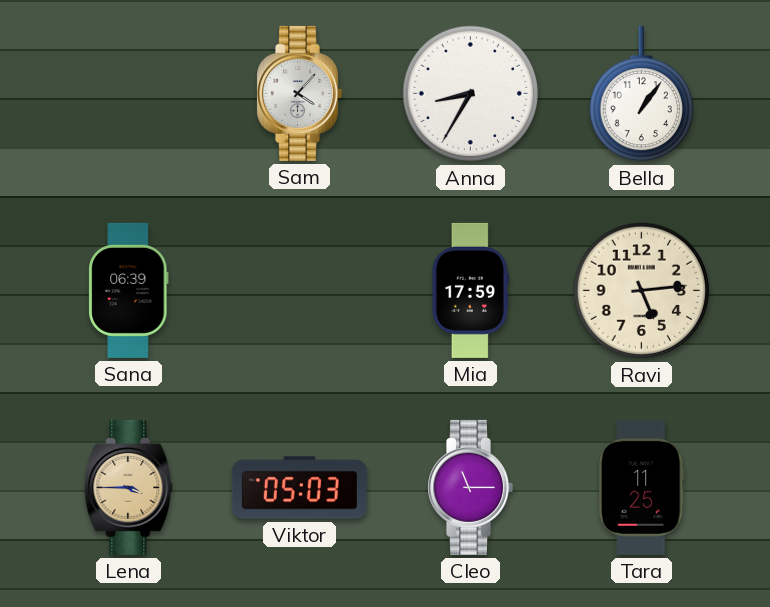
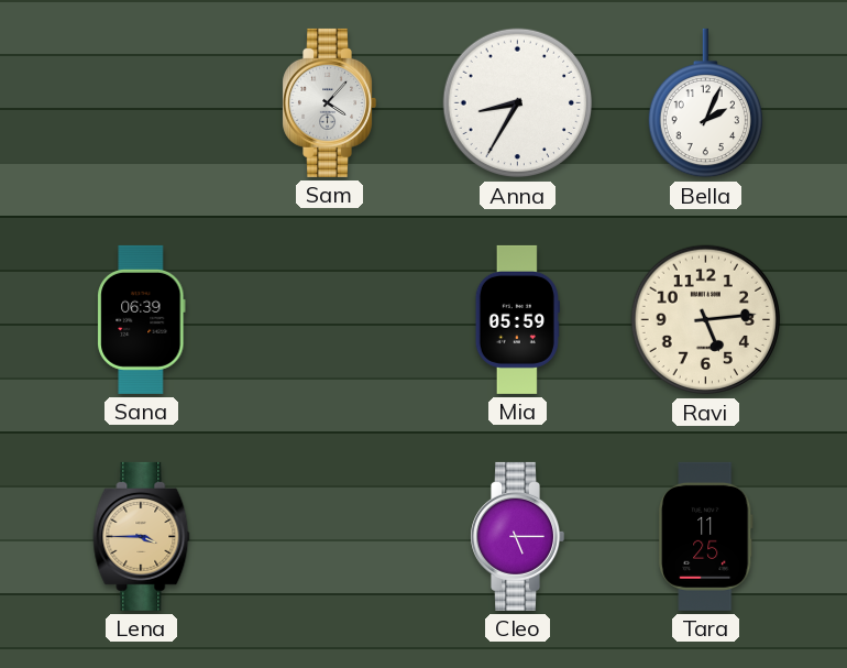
Bella: 1:06 -> 2:04
Mia: 17:59 -> 05:59
Viktor: 05:03 -> none
Cleo: 11:15 -> 5:15
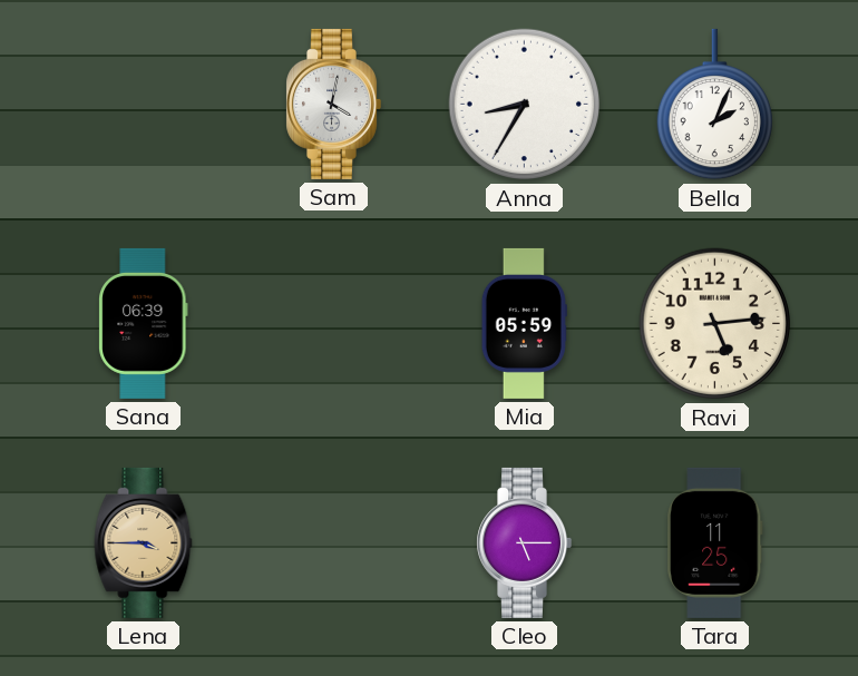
Sam: 4:07 -> 4:02
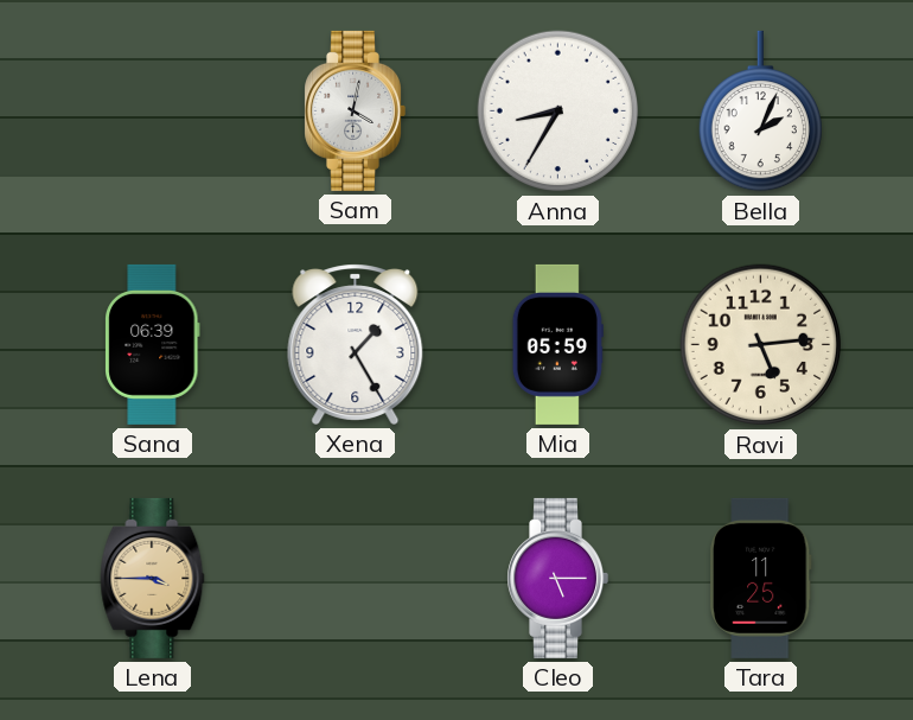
Xena: none -> 1:25
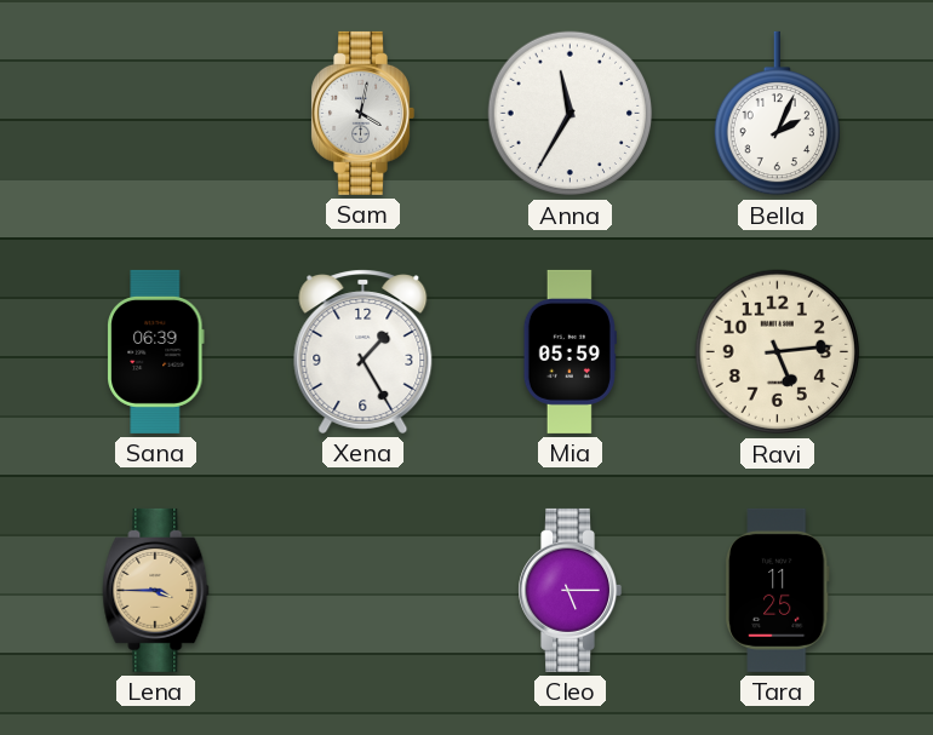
Anna: 8:35 -> 11:35
